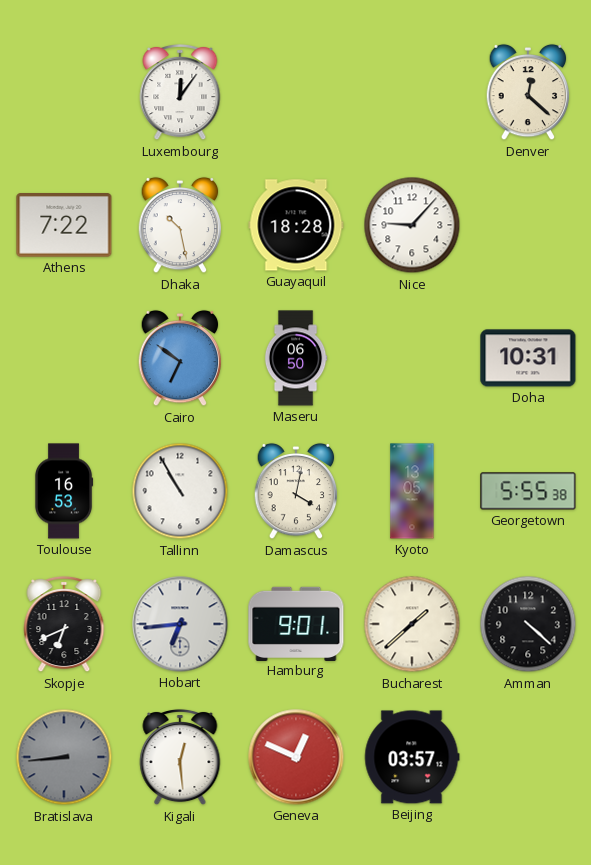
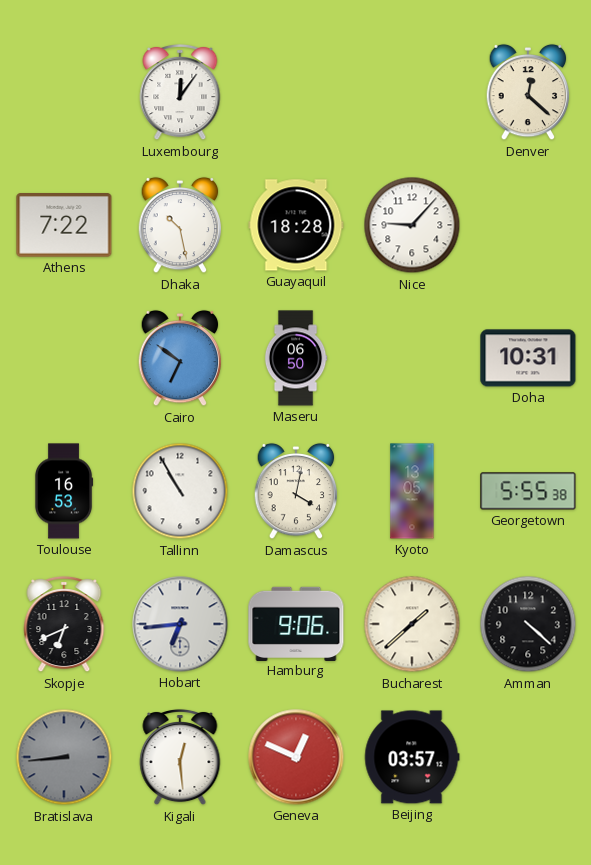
Hamburg: 9:01 -> 9:06
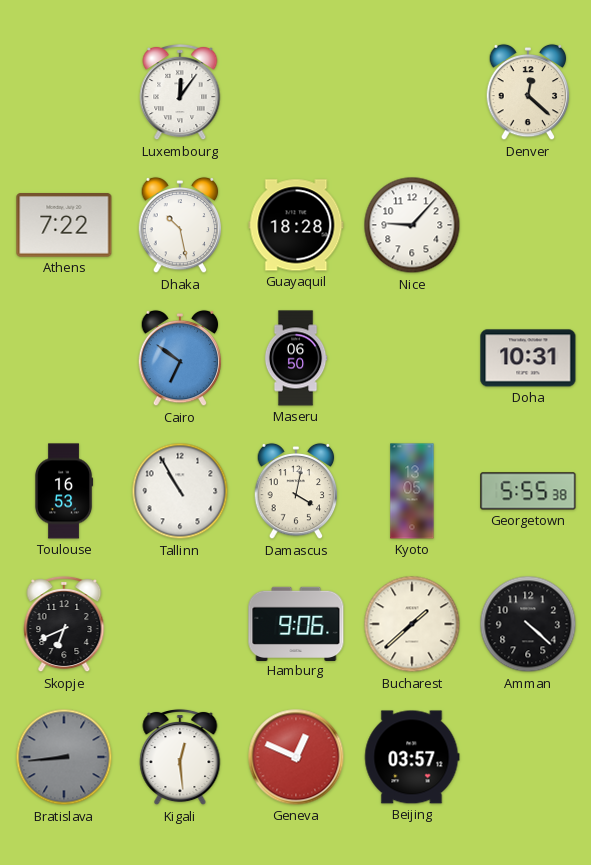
Hobart: 6:44 -> none
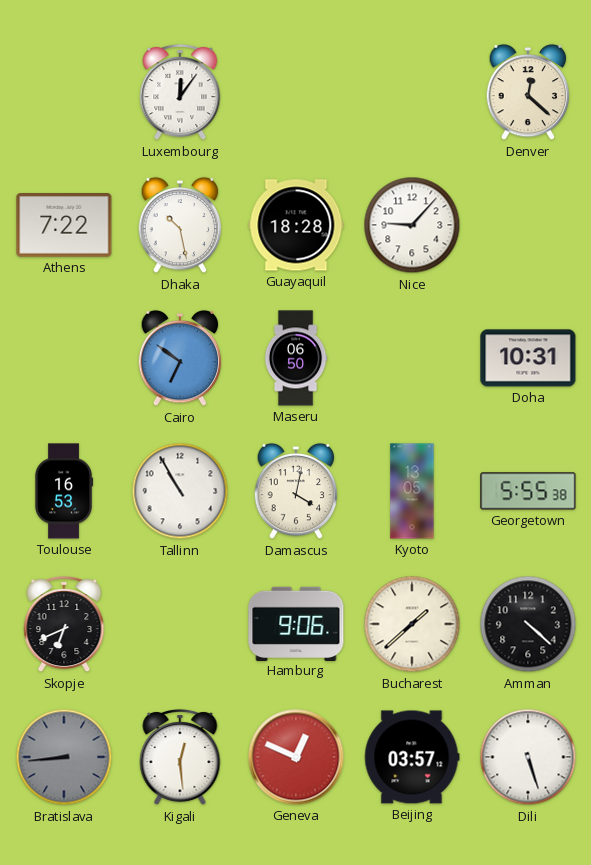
Dili: none -> 5:27
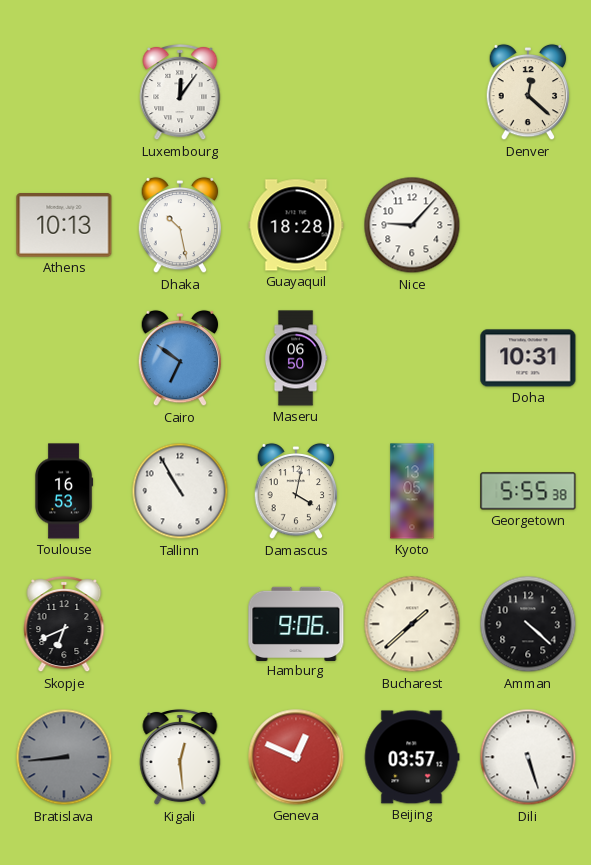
Athens: 7:22 -> 10:13
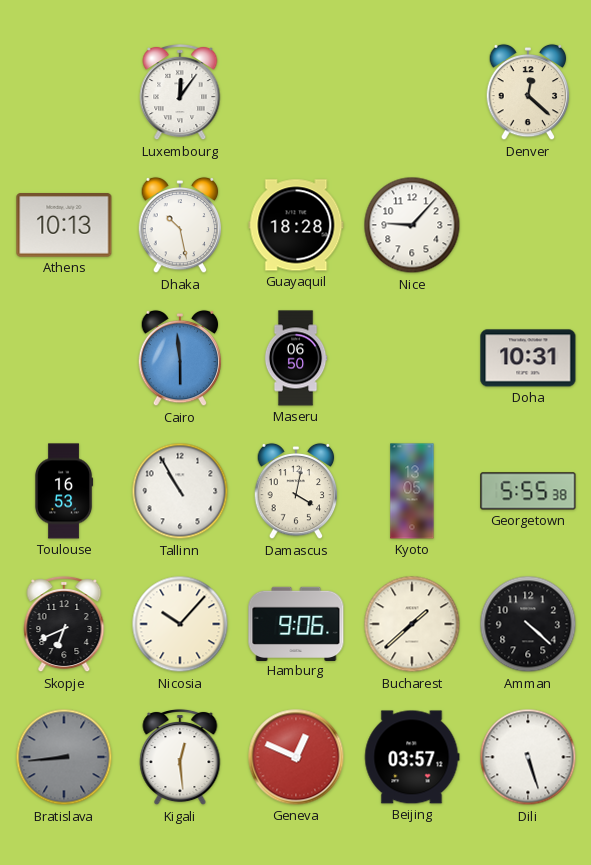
Cairo: 6:51 -> 5:59
Nicosia: none -> 10:07
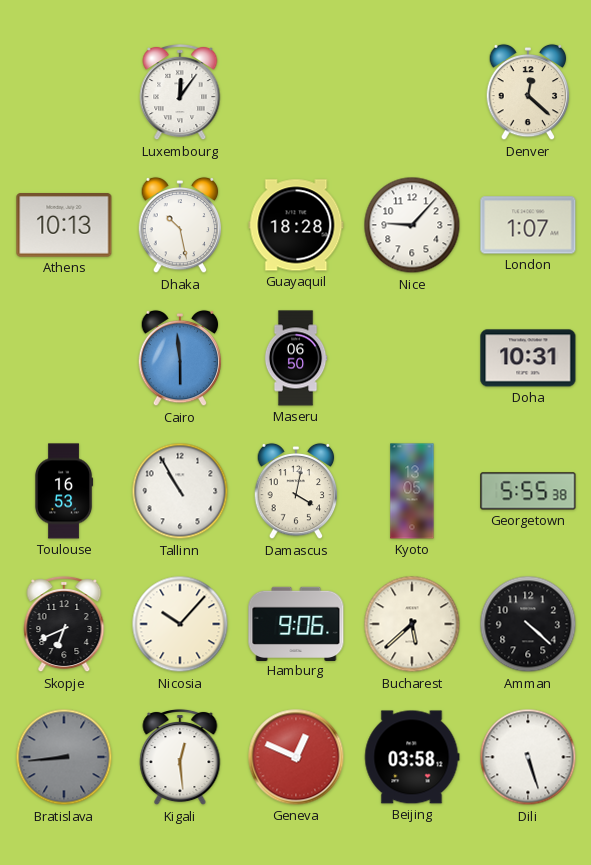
London: none -> 1:07
Bucharest: 1:38 -> 5:38
Beijing: 03:57 -> 03:58
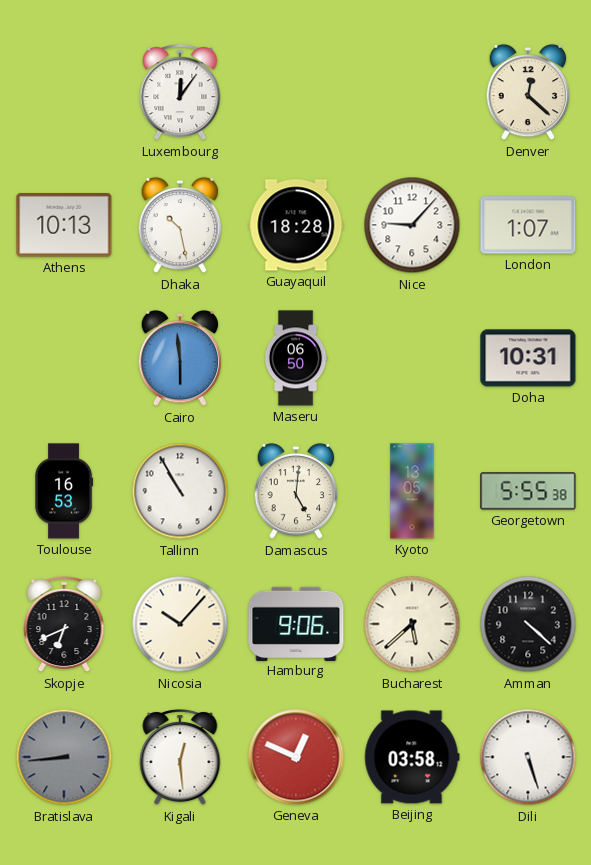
Damascus: 4:02 -> 5:01
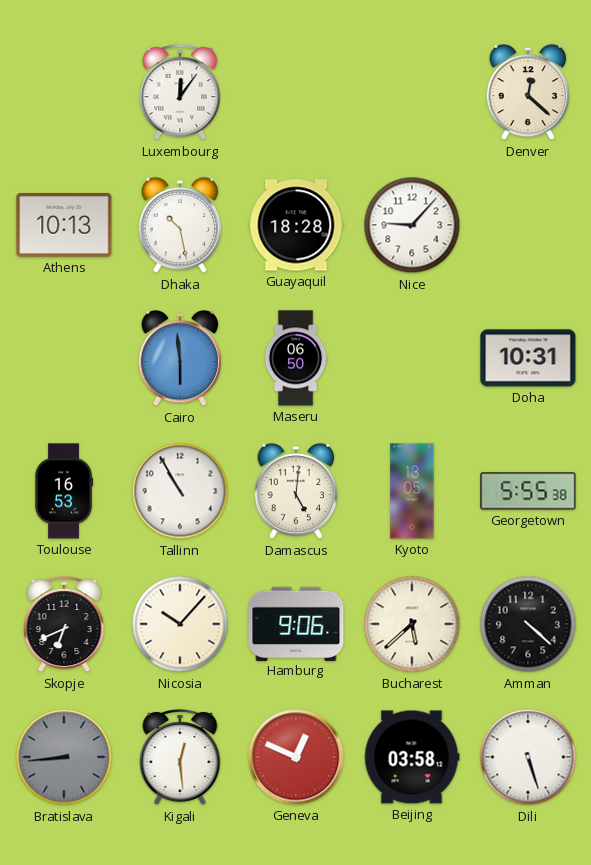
London: 1:07 -> none
